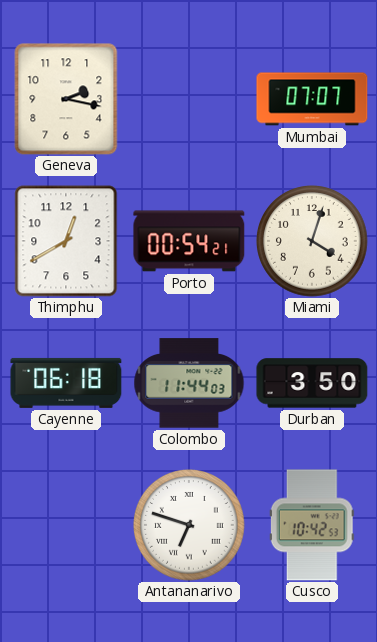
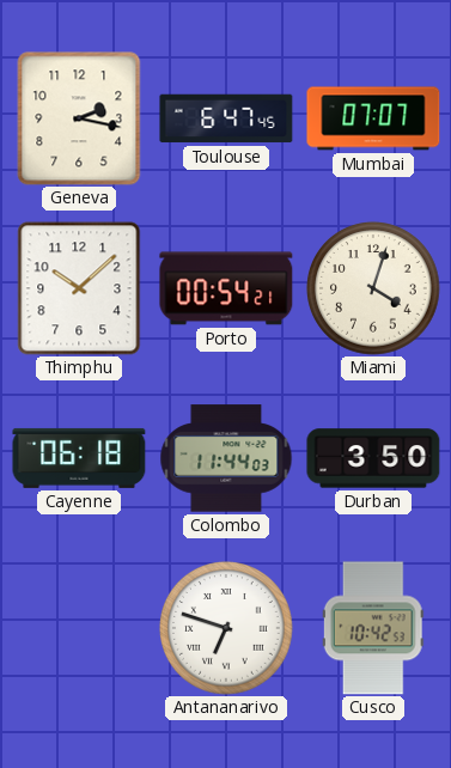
Toulouse: none -> 6:47
Thimphu: 12:40 -> 10:08
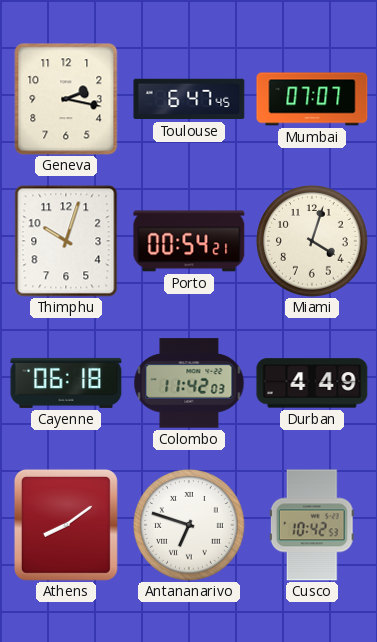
Thimphu: 10:08 -> 10:03
Colombo: 11:44 -> 11:42
Durban: 3:50 -> 4:49
Athens: none -> 8:09
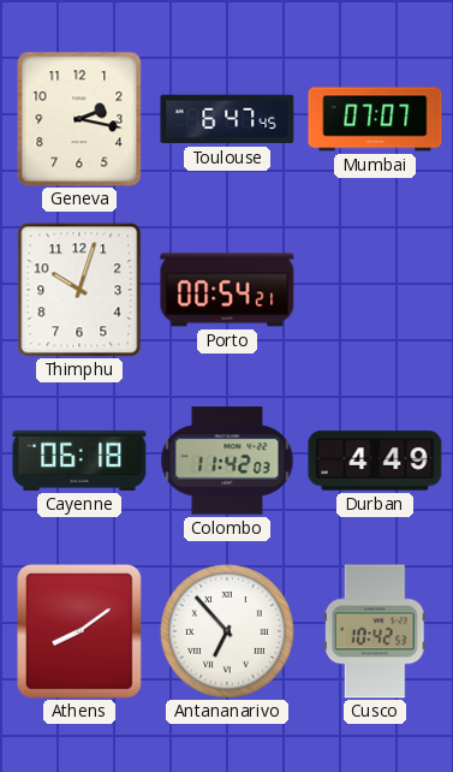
Miami: 4:03 -> none
Antananarivo: 6:48 -> 6:53
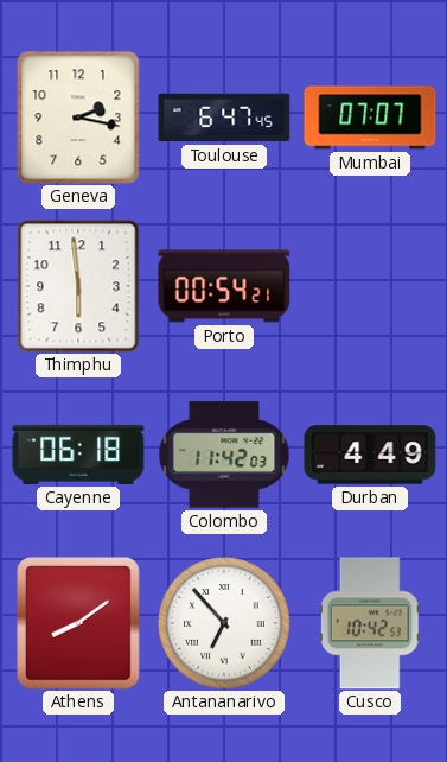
Thimphu: 10:03 -> 5:59
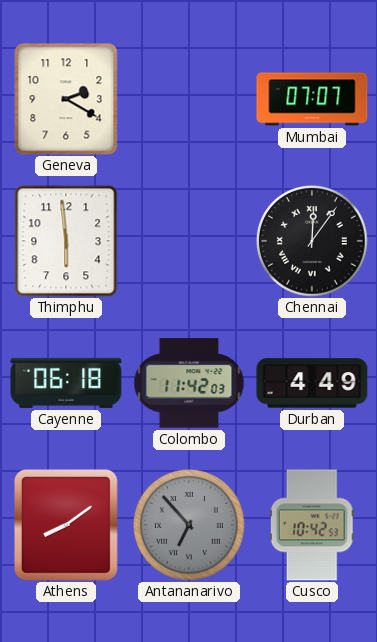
Geneva: 2:17 -> 2:20
Toulouse: 6:47 -> none
Porto: 00:54 -> none
Chennai: none -> 12:06
Antananarivo dial: white -> grey
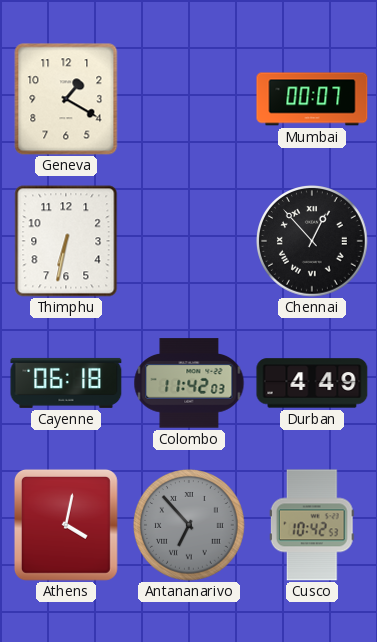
Geneva: 2:20 -> 1:20
Mumbai: 07:07 -> 00:07
Thimphu: 5:59 -> 6:32
Chennai: 12:06 -> 12:53
Athens: 8:09 -> 4:02
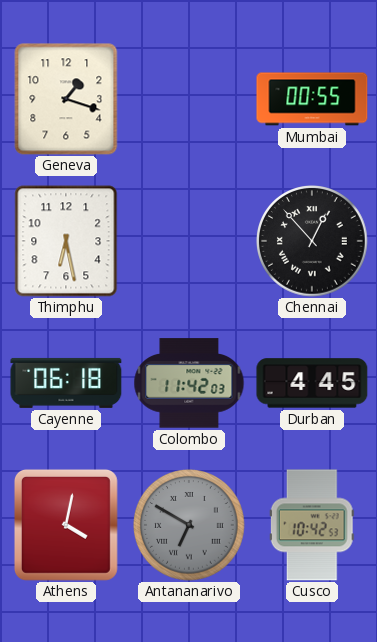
Geneva: 1:20 -> 1:18
Mumbai: 00:07 -> 00:55
Thimphu: 6:32 -> 6:28
Durban: 4:49 -> 4:45
Antananarivo: 6:53 -> 6:50
